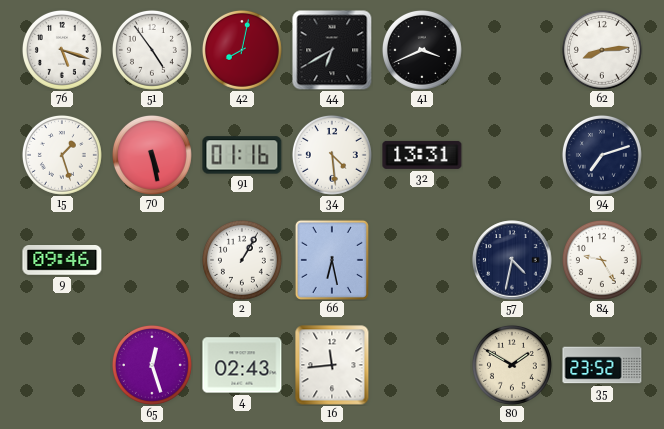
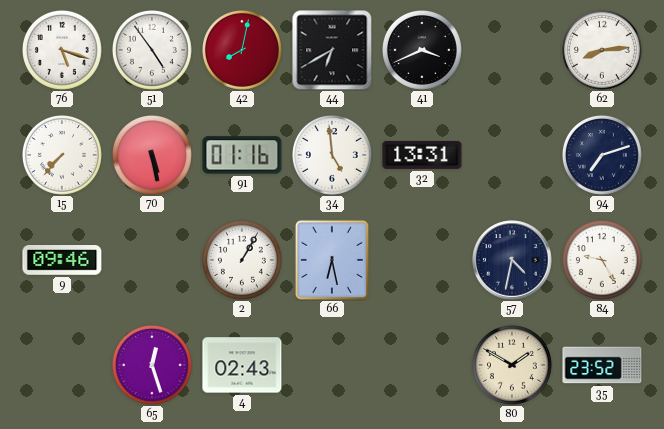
15: 1:27 -> 7:37
34: 4:29 -> 4:59
16: 11:44 -> none
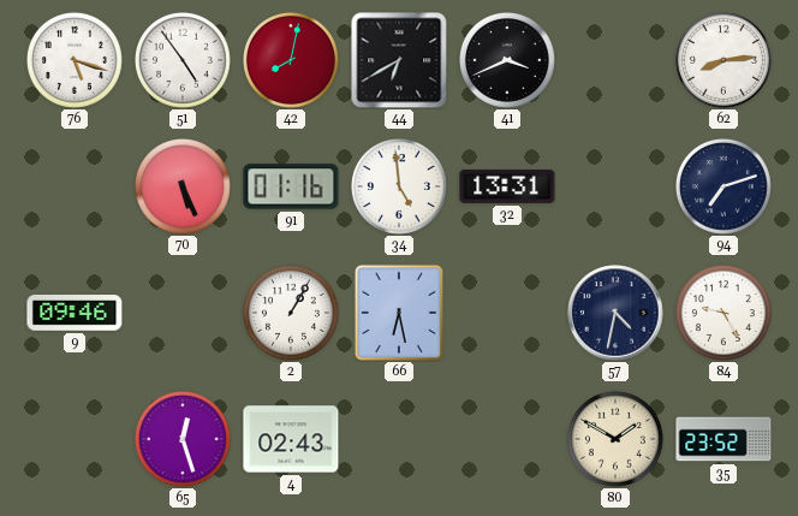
15: 7:37 -> none
70: 5:28 -> 5:26
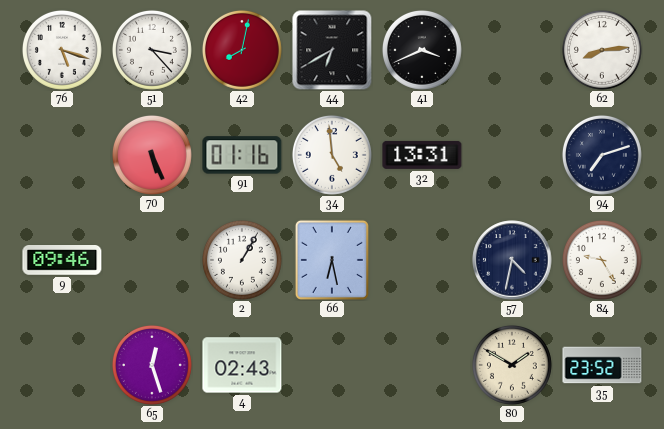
51: 4:54 -> 3:23
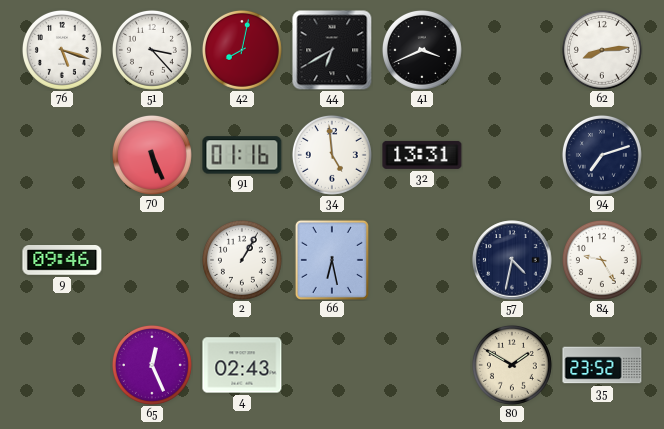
65: 12:27 -> 12:26
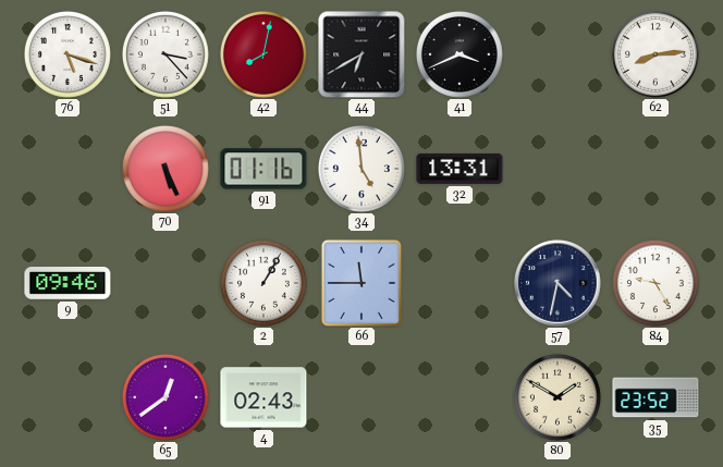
94: 7:12 -> none
66: 6:28 -> 11:45
65: 12:26 -> 12:39
